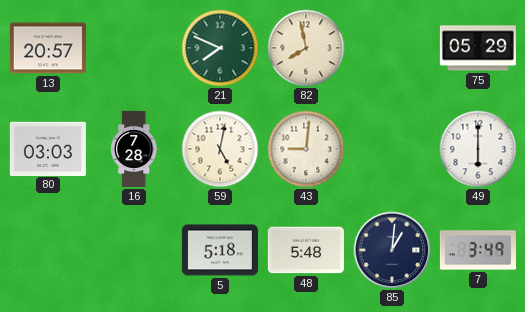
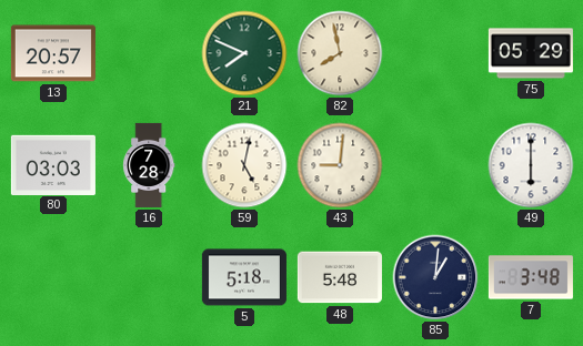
7: 3:49 -> 3:48
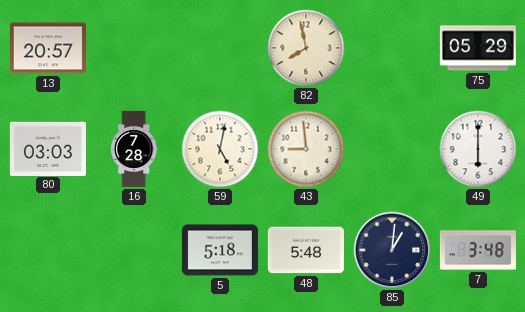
21: 7:49 -> none
43: 9:01 -> 8:59
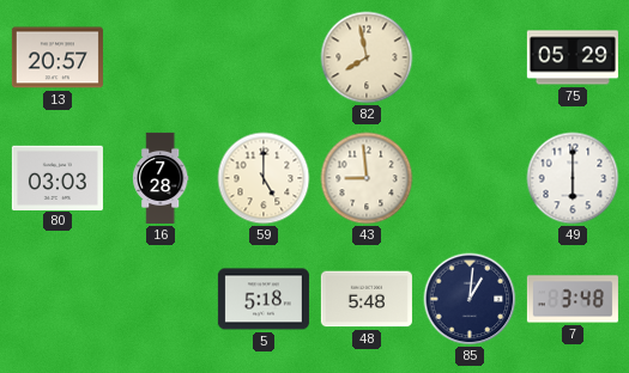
59: 5:02 -> 5:00
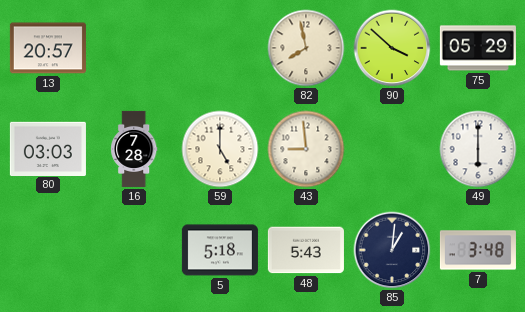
90: none -> 3:52
48: 5:48 -> 5:43
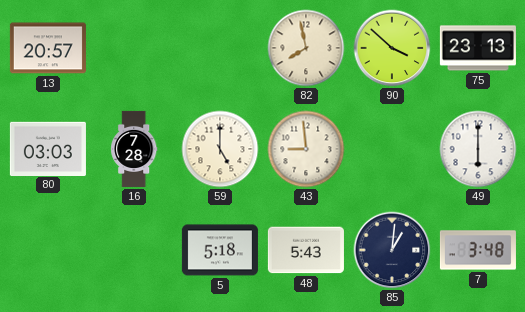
75: 05:29 -> 23:13
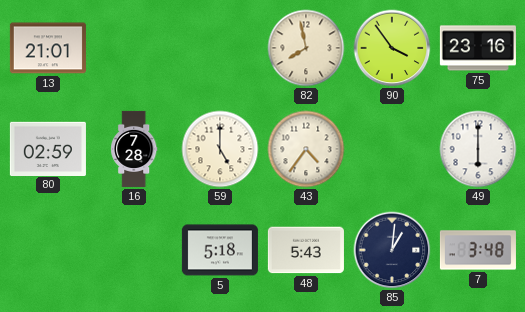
13: 20:57 -> 21:01
90: 3:52 -> 3:54
75: 23:13 -> 23:16
80: 03:03 -> 02:59
43: 8:59 -> 4:36
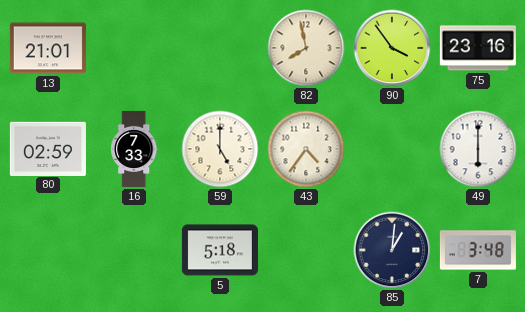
16: 7:28 -> 7:33
48: 5:43 -> none
